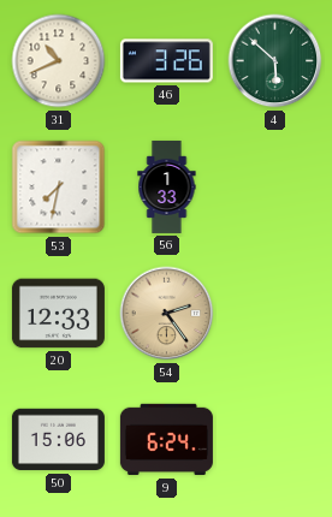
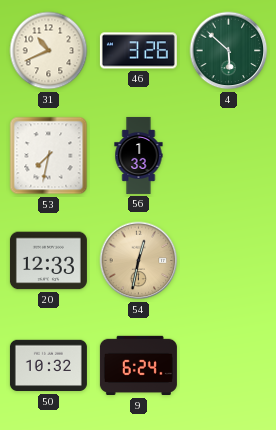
54: 2:24 -> 12:32
50: 15:06 -> 10:32
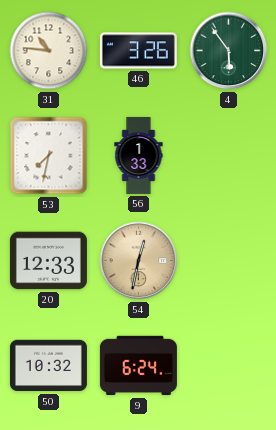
31: 10:41 -> 10:46
4: 5:52 -> 5:54
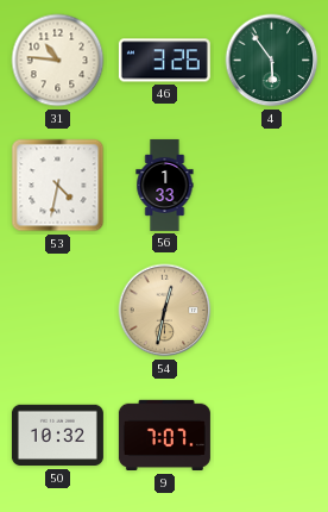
53: 7:32 -> 4:32
20: 12:33 -> none
9: 6:24 -> 7:07
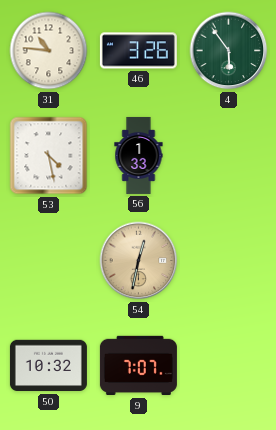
53: 4:32 -> 4:28
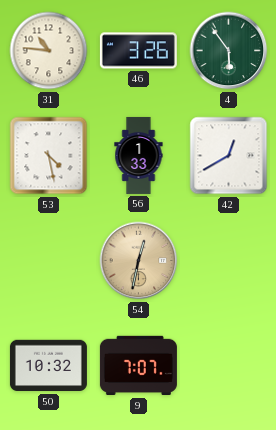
42: none -> 12:40
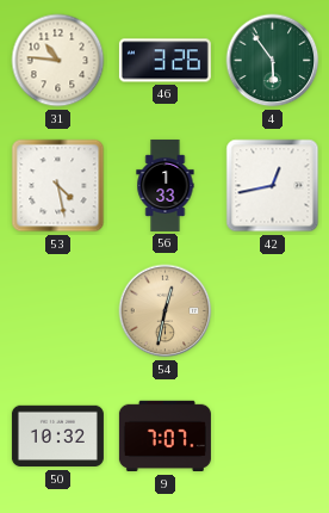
42: 12:40 -> 12:43
